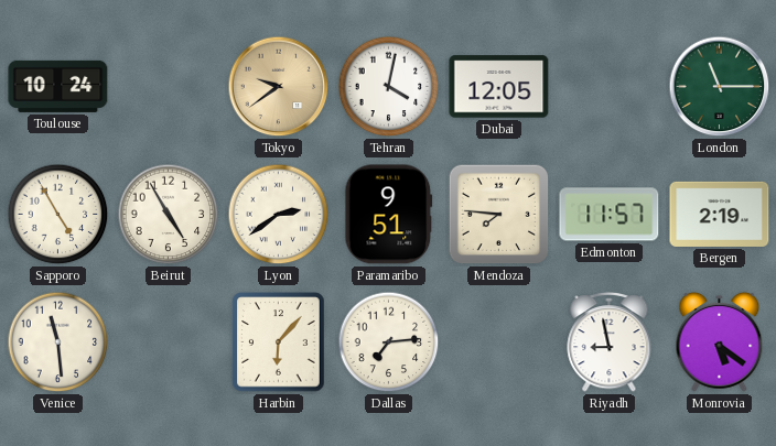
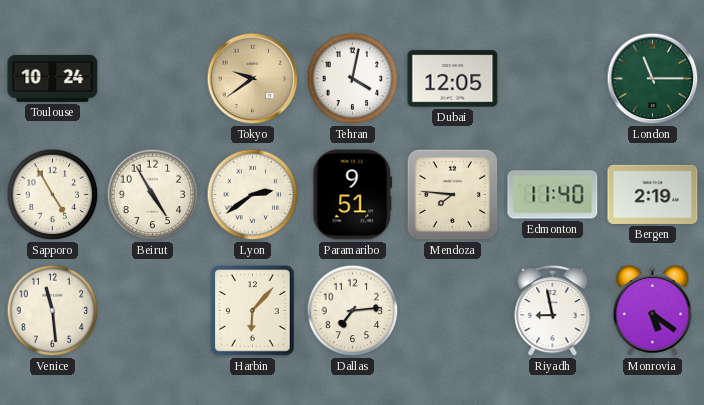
Edmonton: 11:57 -> 11:40
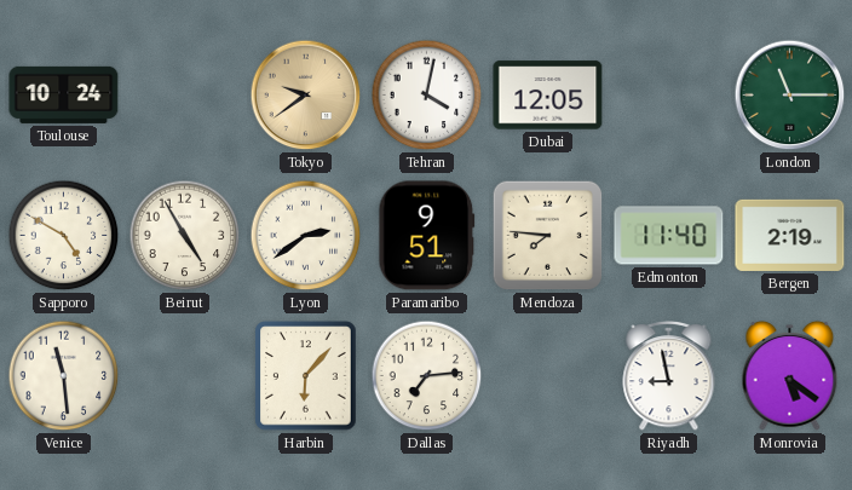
Sapporo: 4:55 -> 4:50
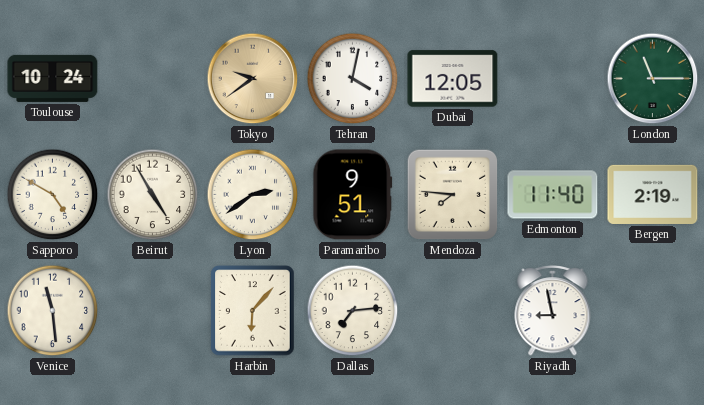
Monrovia: 5:21 -> none
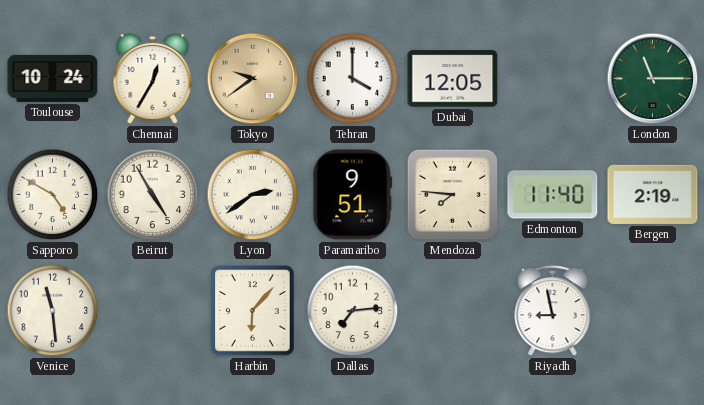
Chennai: none -> 12:35
Tehran: 4:02 -> 4:00
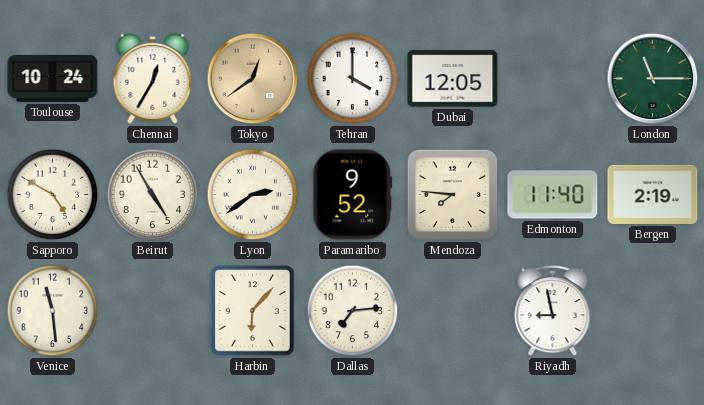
Tokyo: 9:39 -> 12:39
Paramaribo: 9:51 -> 9:52
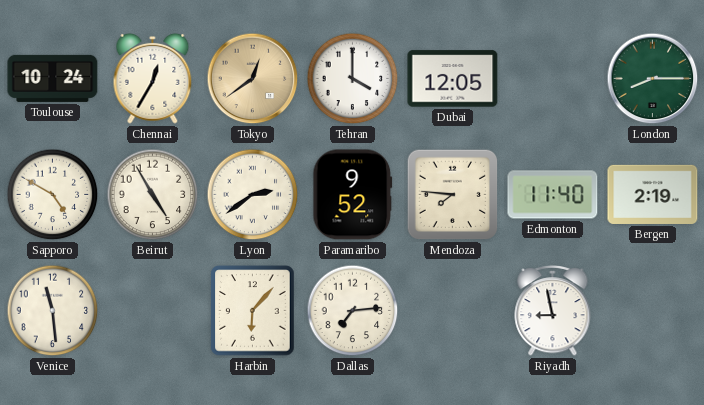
London: 11:15 -> 8:15
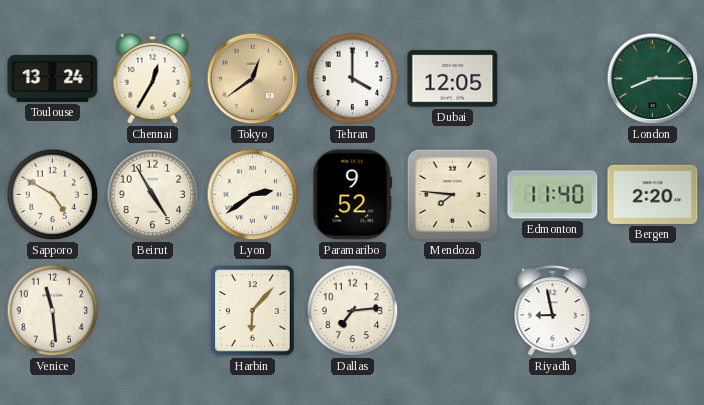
Toulouse: 10:24 -> 13:24
Bergen: 2:19 -> 2:20
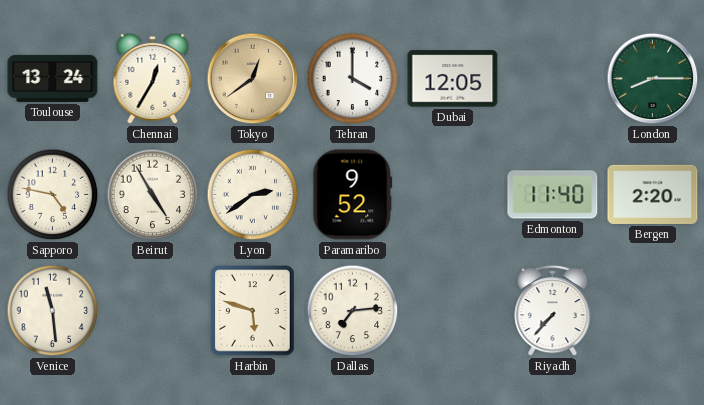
Sapporo: 4:50 -> 4:47
Mendoza: 7:46 -> none
Harbin: 6:07 -> 5:48
Riyadh: 8:58 -> 7:37
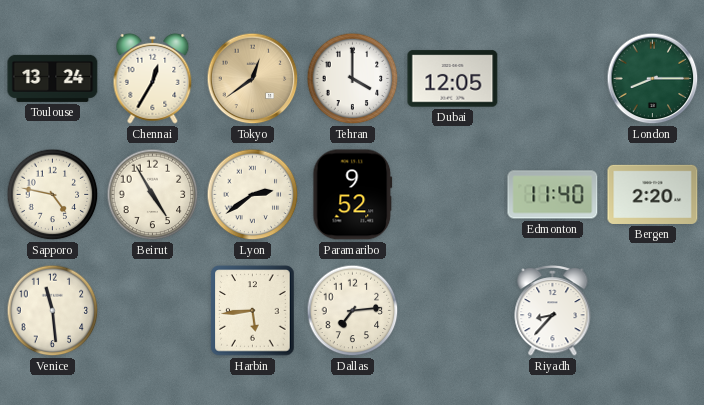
Harbin: 5:48 -> 5:44
Riyadh: 7:37 -> 8:37
